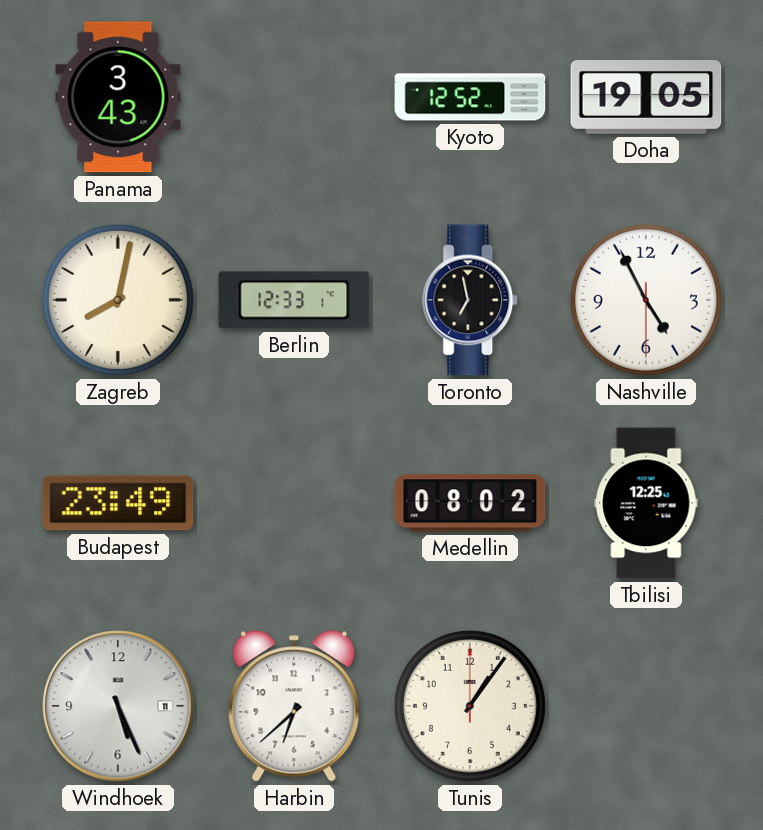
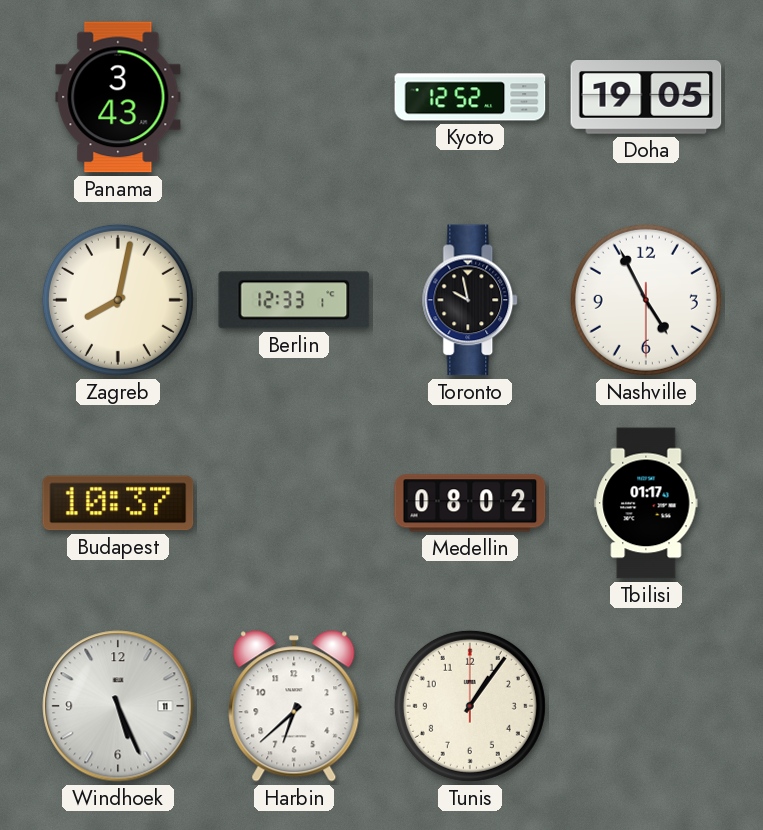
Toronto: 6:58 -> 9:58
Budapest: 23:49 -> 10:37
Tbilisi: 12:25 -> 01:17
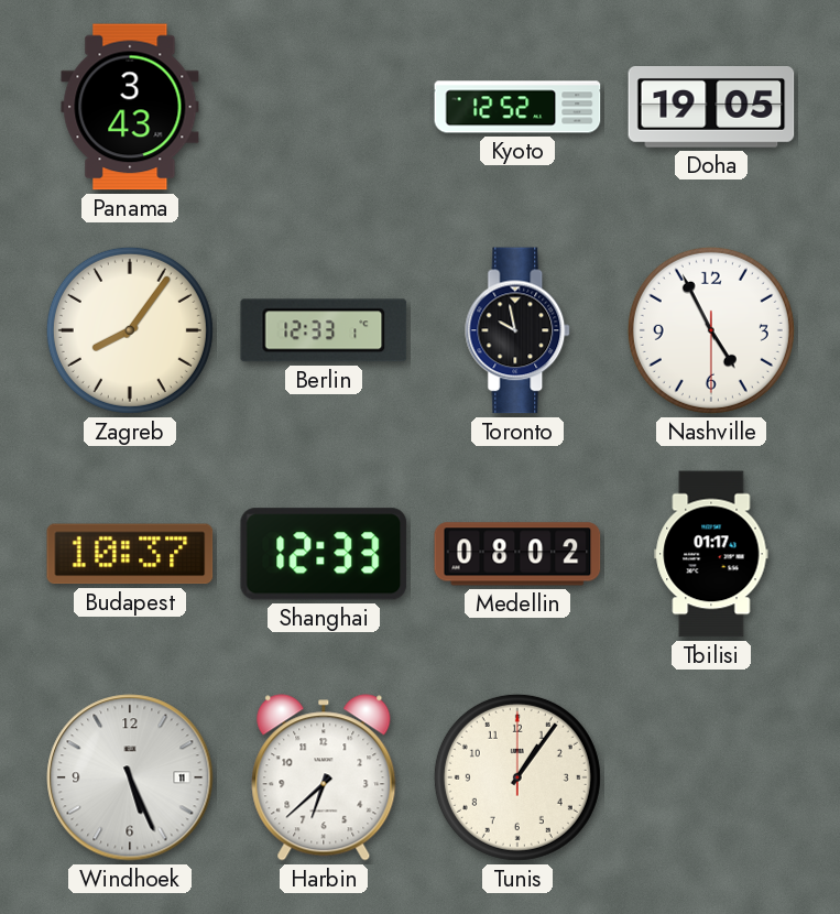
Zagreb: 8:02 -> 8:06
Shanghai: none -> 12:33
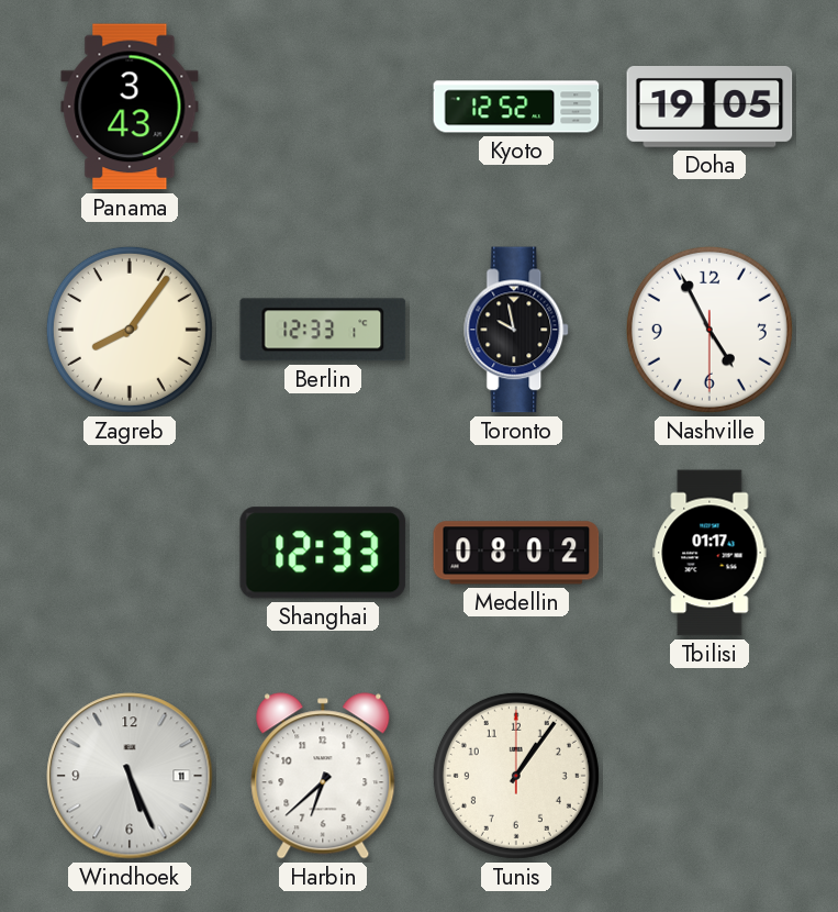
Budapest: 10:37 -> none
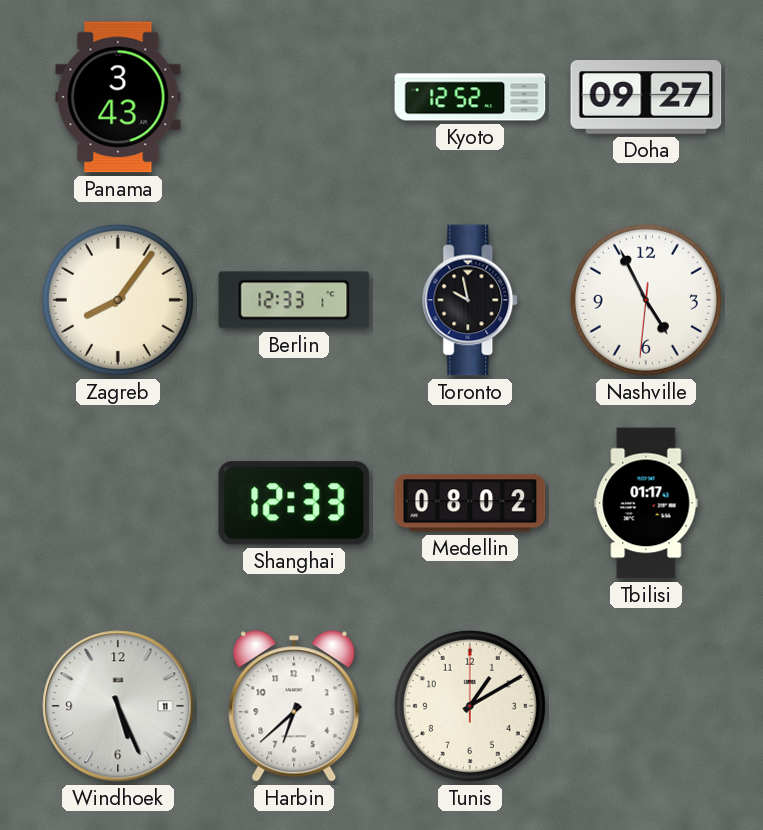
Doha: 19:05 -> 09:27
Nashville: 4:55:30 -> 4:55:31
Tunis: 1:06 -> 1:10
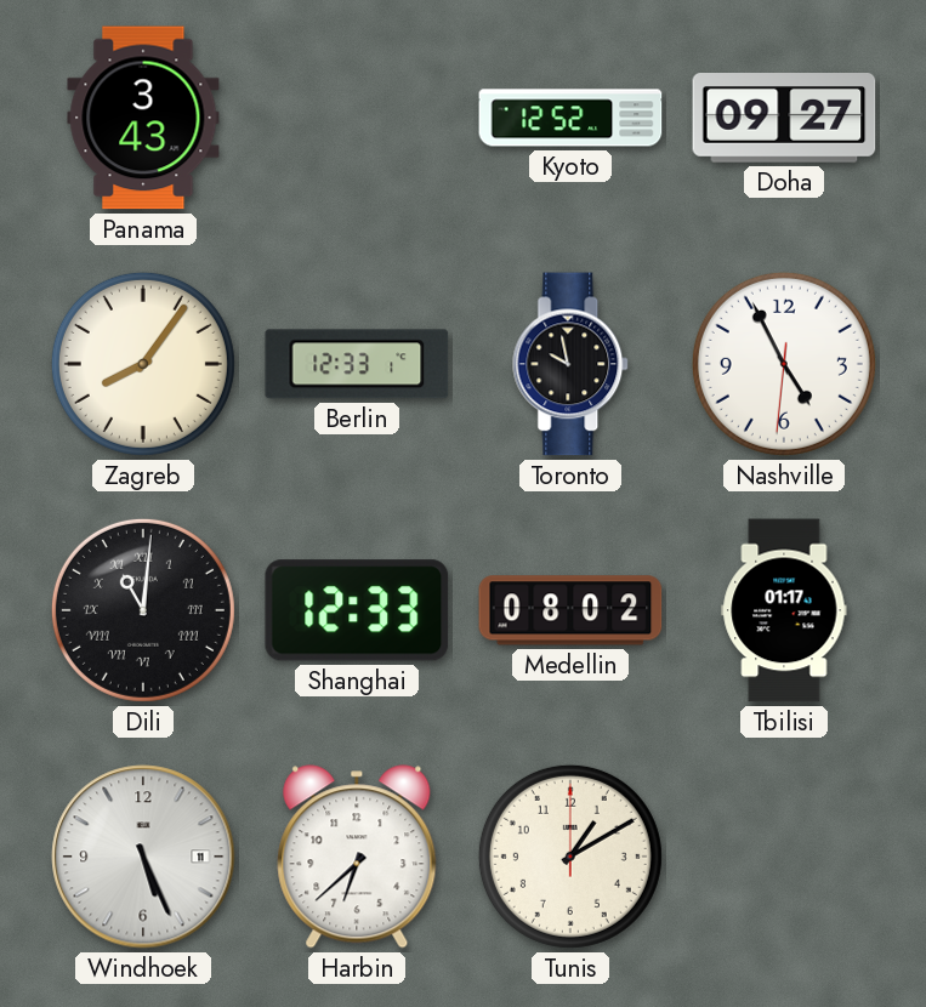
Dili: none -> 11:01
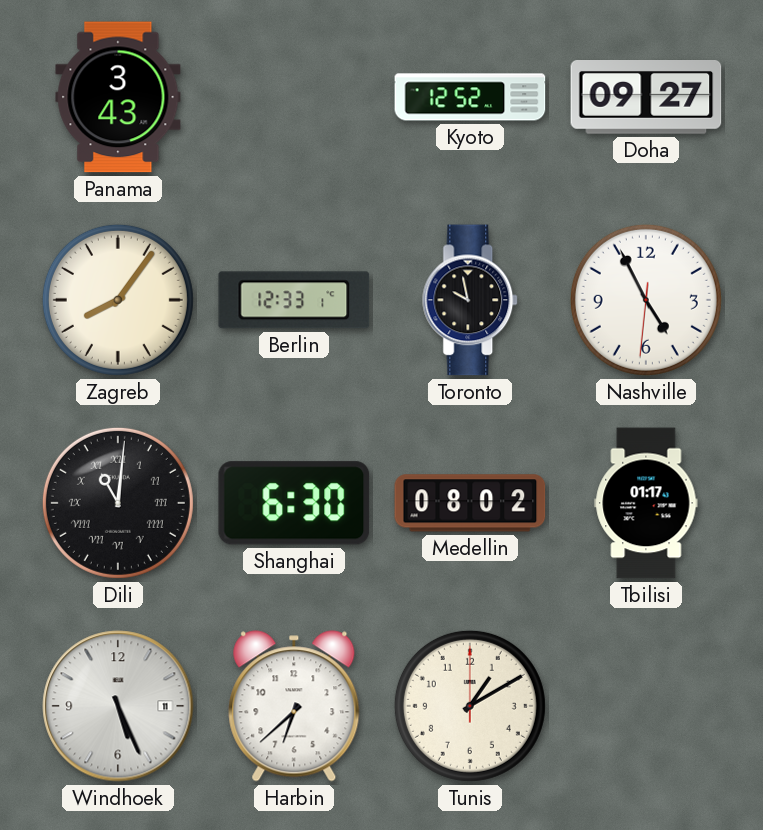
Shanghai: 12:33 -> 6:30
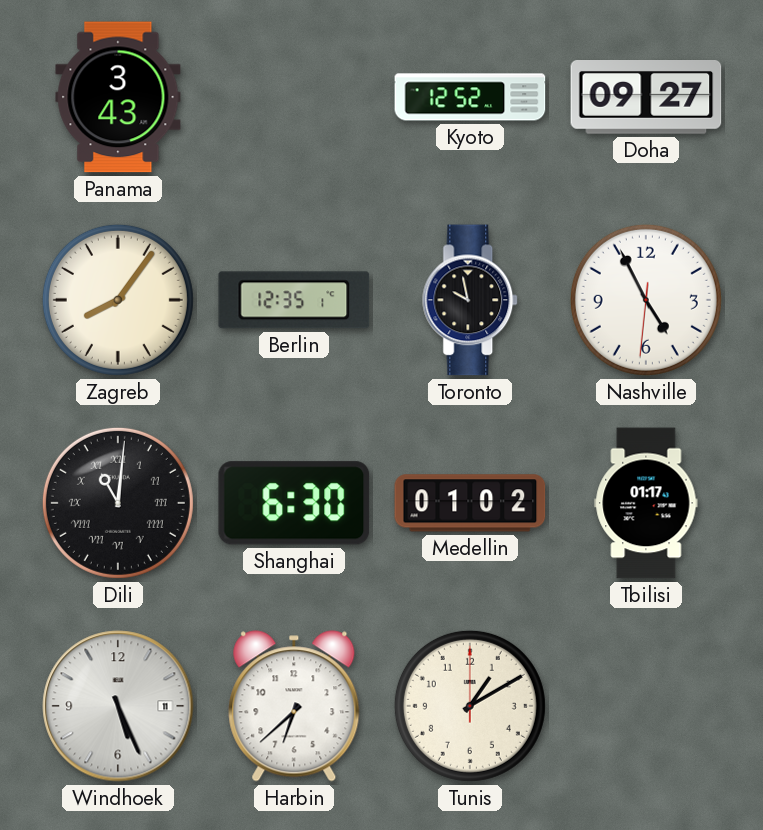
Berlin: 12:33 -> 12:35
Medellin: 08:02 -> 01:02
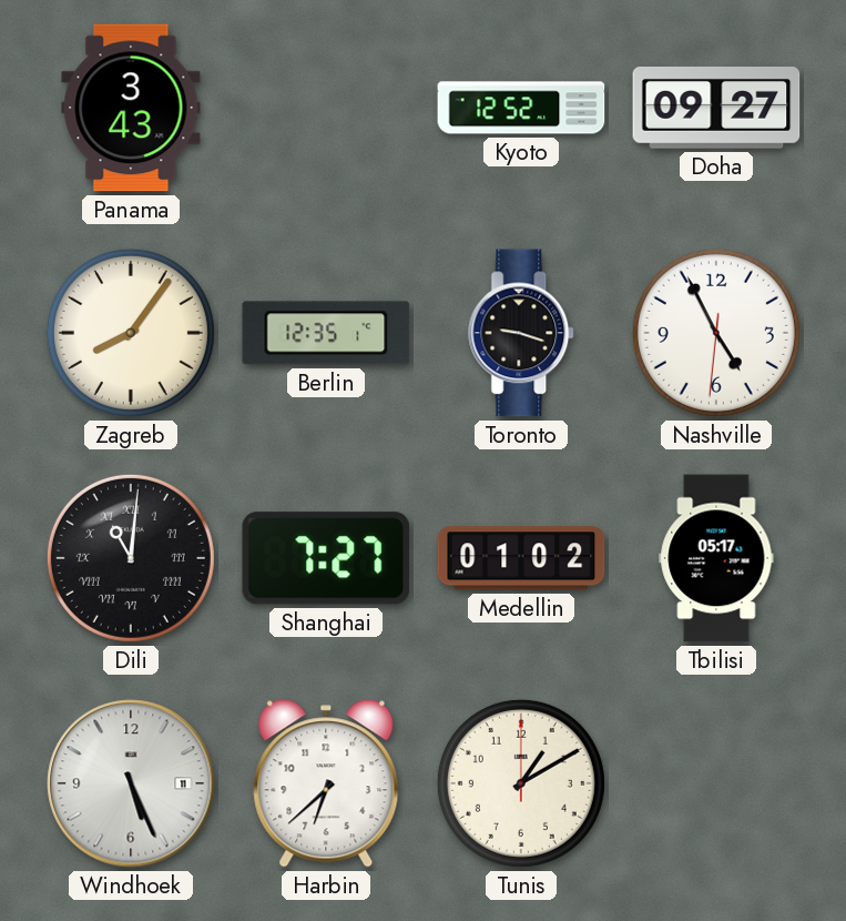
Toronto: 9:58 -> 9:18
Shanghai: 6:30 -> 7:27
Tbilisi: 01:17 -> 05:17
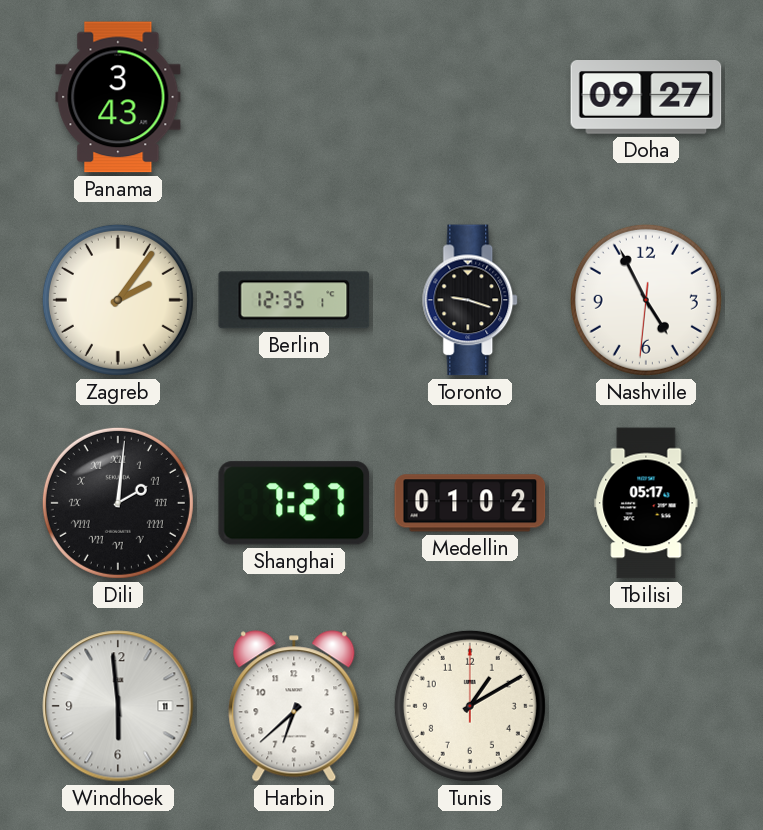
Kyoto: 12:52 -> none
Zagreb: 8:06 -> 2:06
Dili: 11:01 -> 2:01
Windhoek: 5:26 -> 5:59
